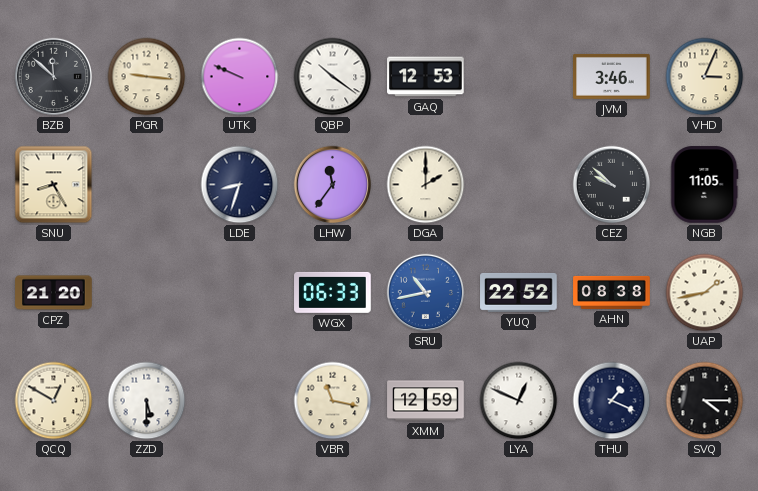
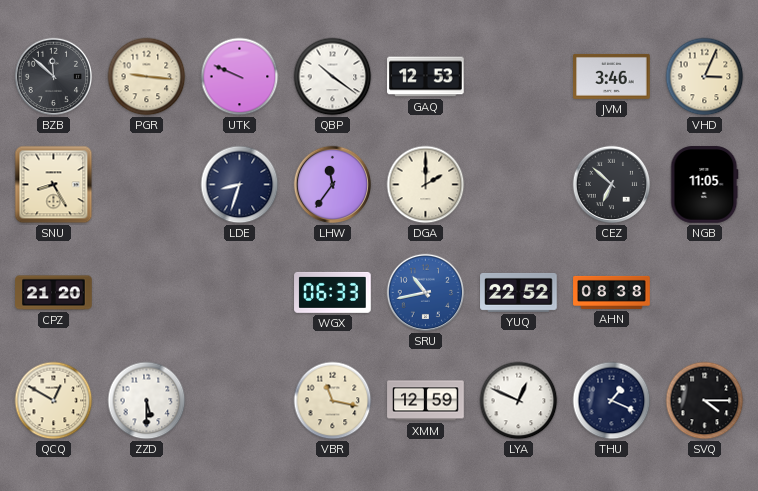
CEZ: 9:52 -> 6:52
UAP: 1:43 -> none
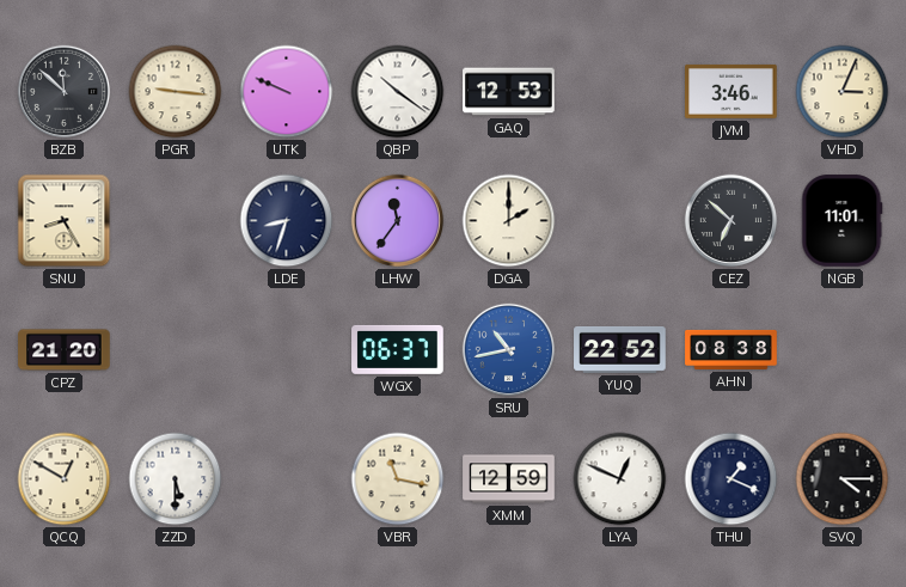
NGB: 11:05 -> 11:01
WGX: 06:33 -> 06:37
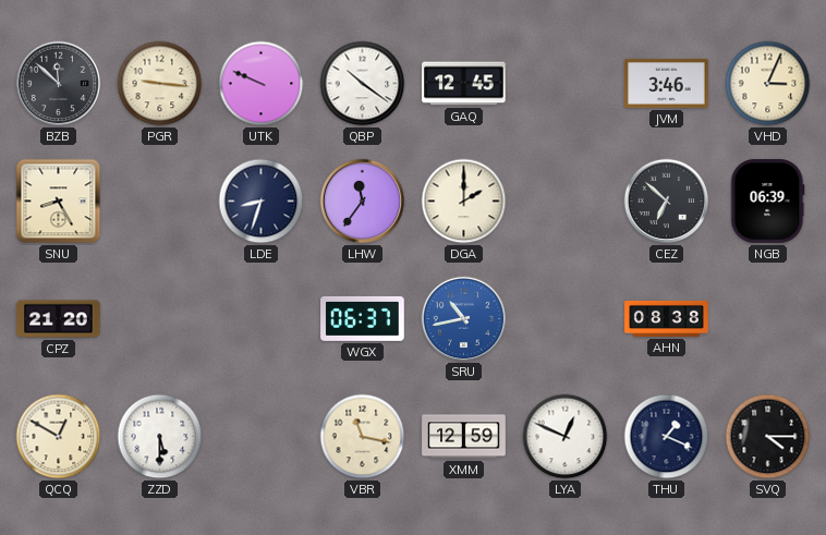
GAQ: 12:53 -> 12:45
NGB: 11:01 -> 06:39
YUQ: 22:52 -> none
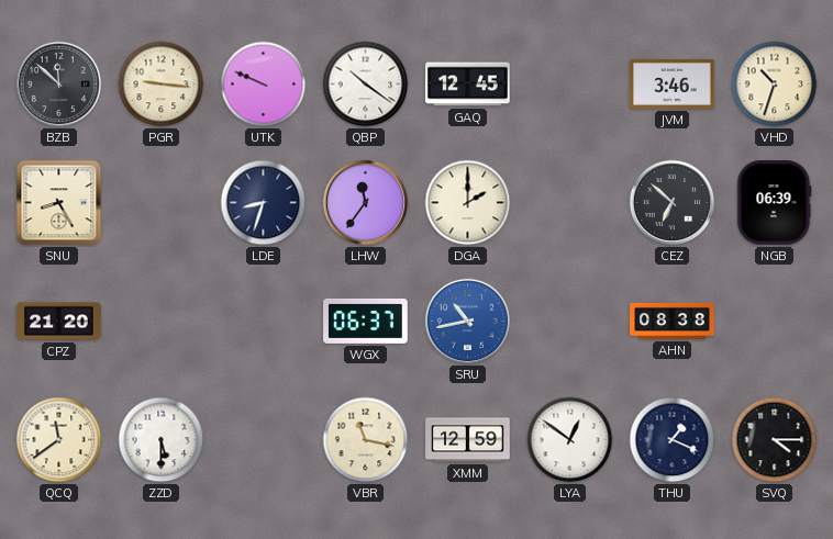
VHD: 3:04 -> 10:33
QCQ: 12:50 -> 11:39
LYA: 12:49 -> 12:51
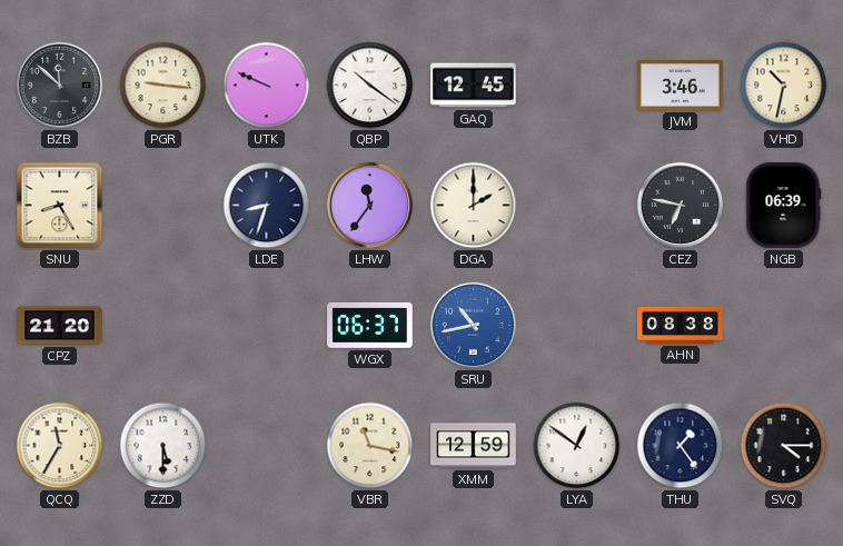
VHD: 10:33 -> 10:32
CEZ: 6:52 -> 6:47
QCQ: 11:39 -> 11:35
THU: 1:19 -> 1:24
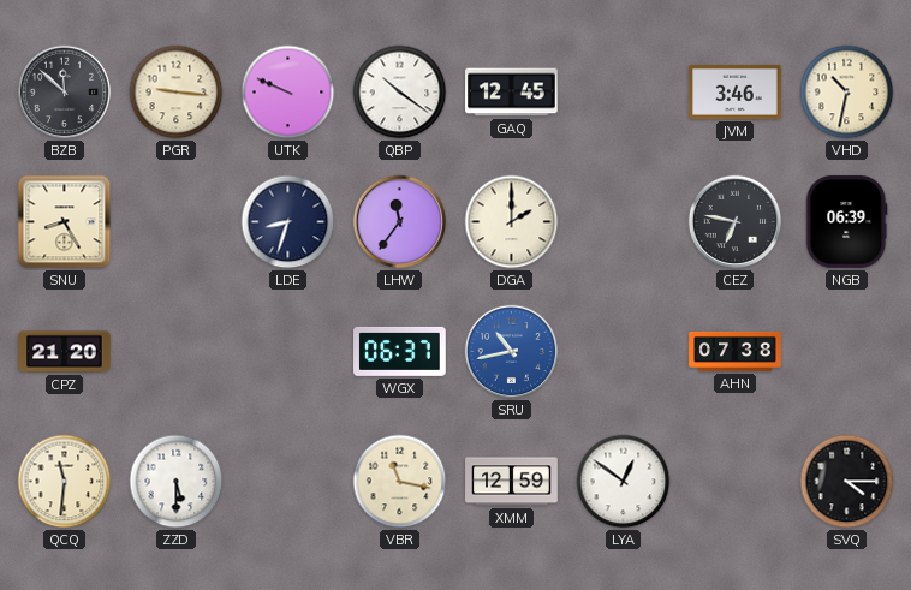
AHN: 08:38 -> 07:38
QCQ: 11:35 -> 11:31
THU: 1:24 -> none
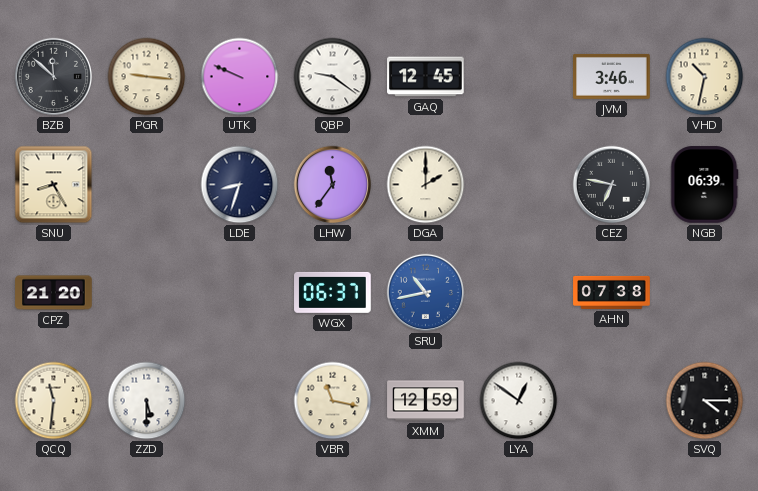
QBP: 10:21 -> 9:21
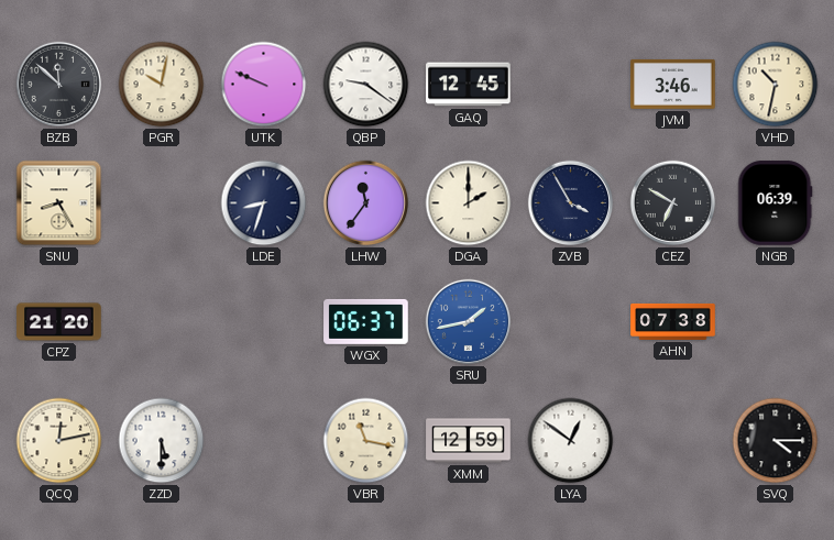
PGR: 9:16 -> 10:02
ZVB: none -> 3:55
CEZ: 6:47 -> 6:50
SRU: 10:43 -> 1:43
QCQ: 11:31 -> 12:13
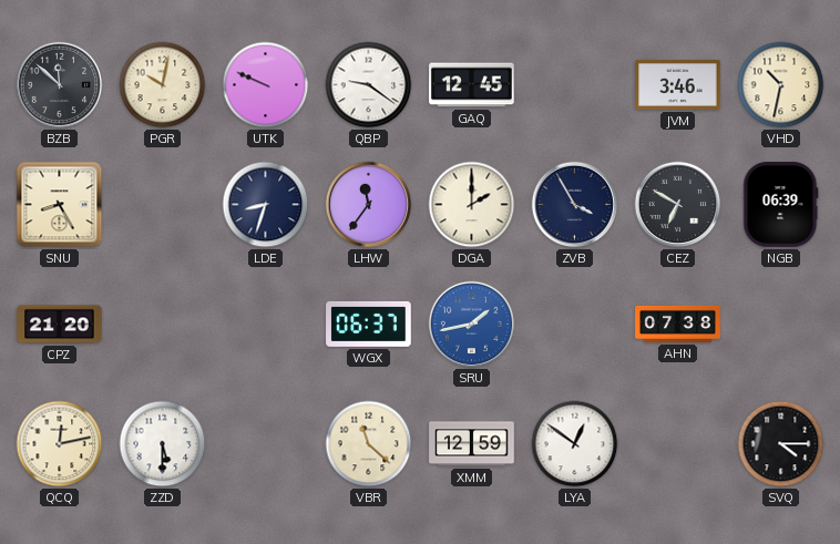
VBR: 11:17 -> 11:22
